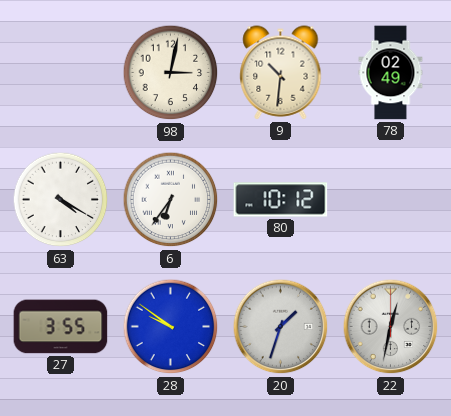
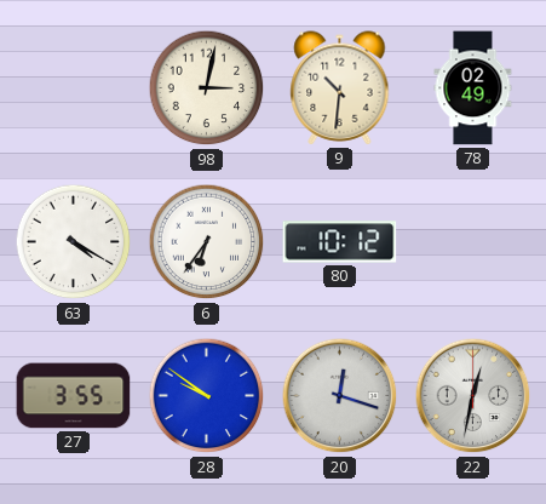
20: 1:33 -> 12:18
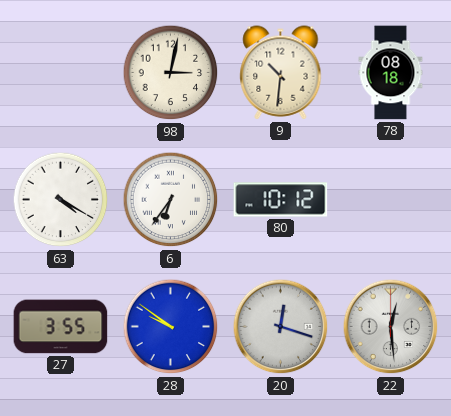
78: 02:49 -> 08:18
22: 12:32 -> 12:29
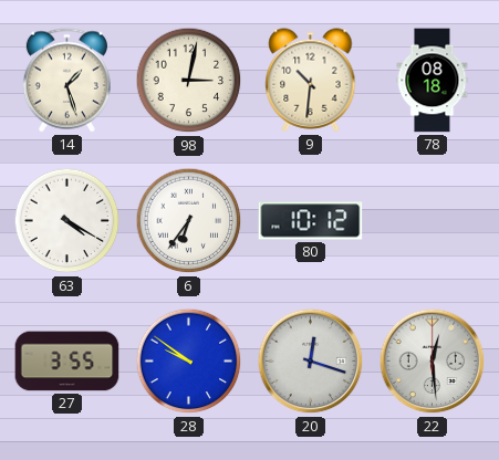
14: none -> 1:27
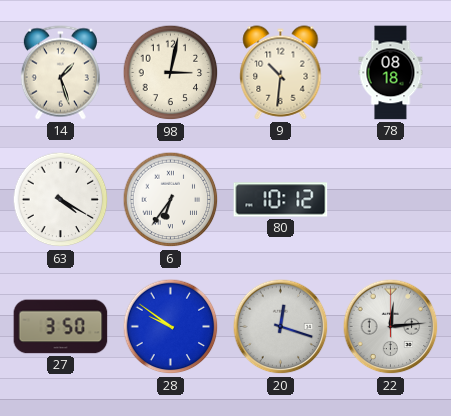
27: 3:55 -> 3:50
22: 12:29 -> 12:14
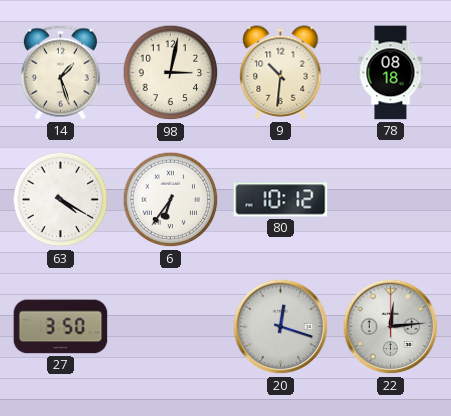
28: 9:51 -> none
